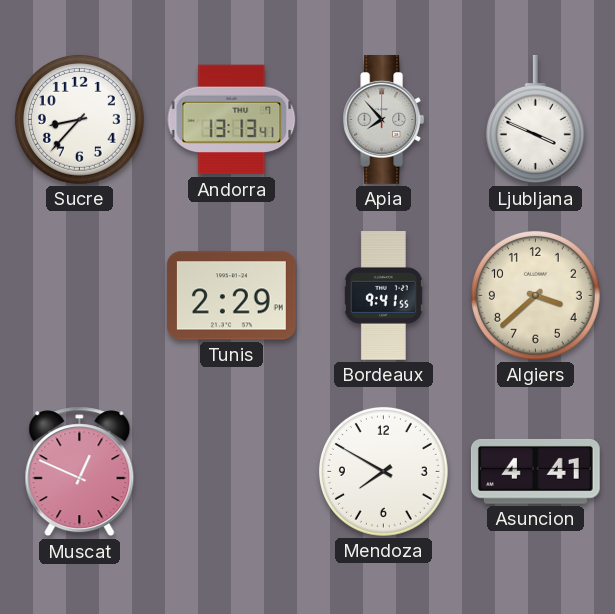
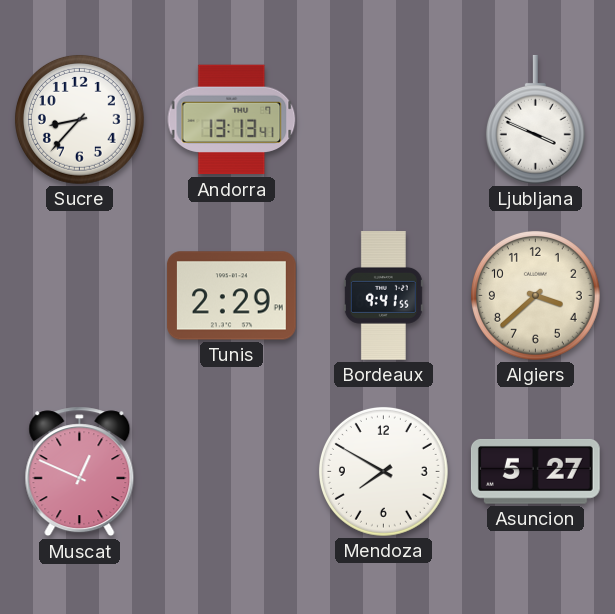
Apia: 7:53 -> none
Asuncion: 4:41 -> 5:27
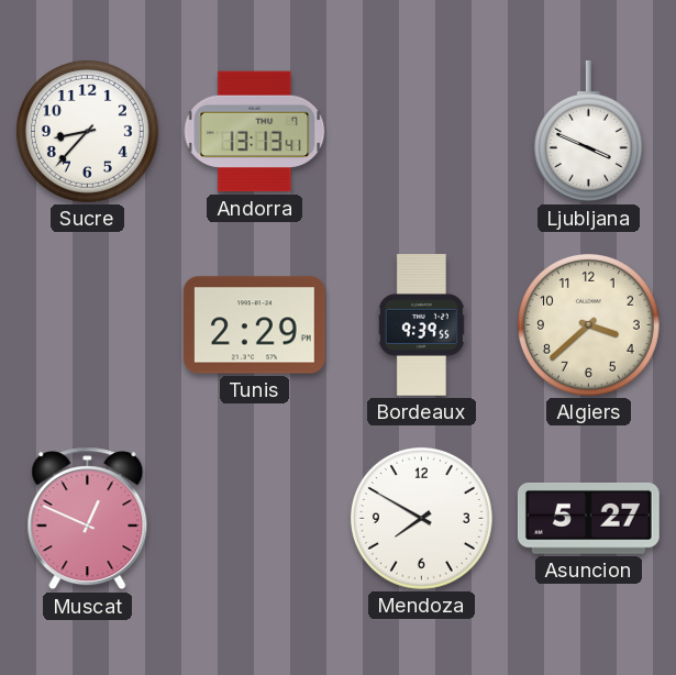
Bordeaux: 9:41 -> 9:39
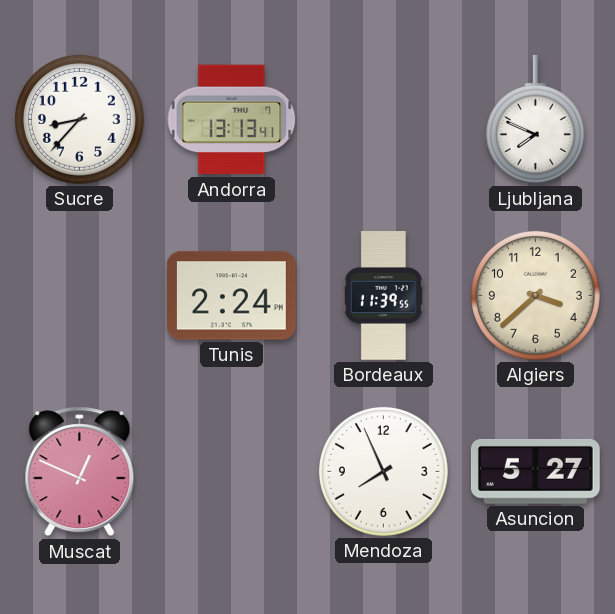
Ljubljana: 3:49 -> 7:49
Tunis: 2:29 -> 2:24
Bordeaux: 9:39 -> 11:39
Mendoza: 7:50 -> 7:56
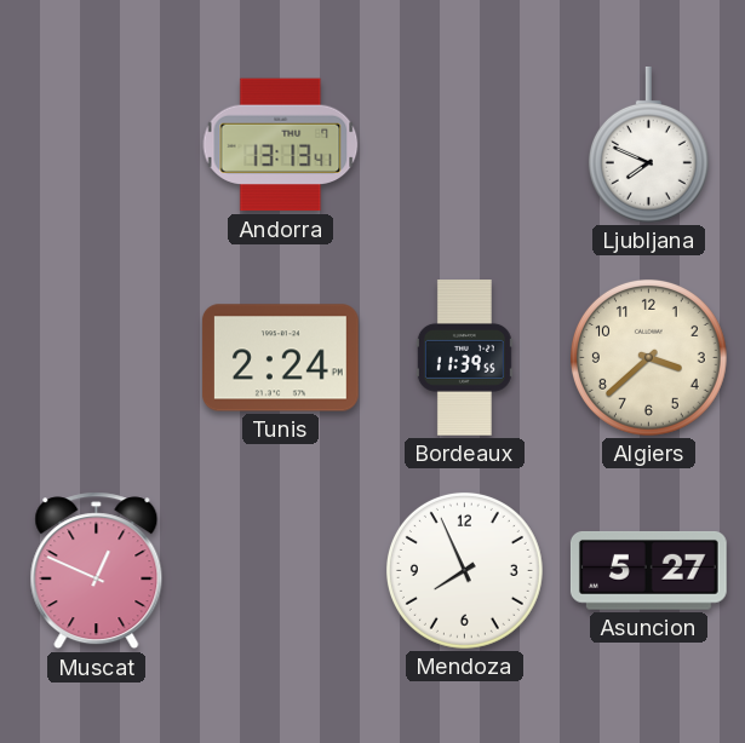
Sucre: 8:37 -> none
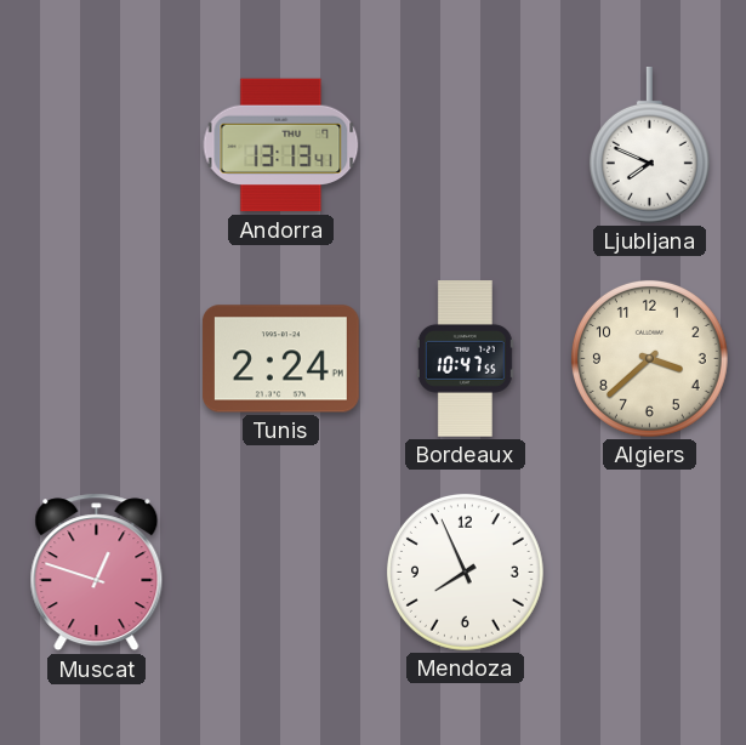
Bordeaux: 11:39 -> 10:47
Muscat: 12:49 -> 12:48
Asuncion: 5:27 -> none
